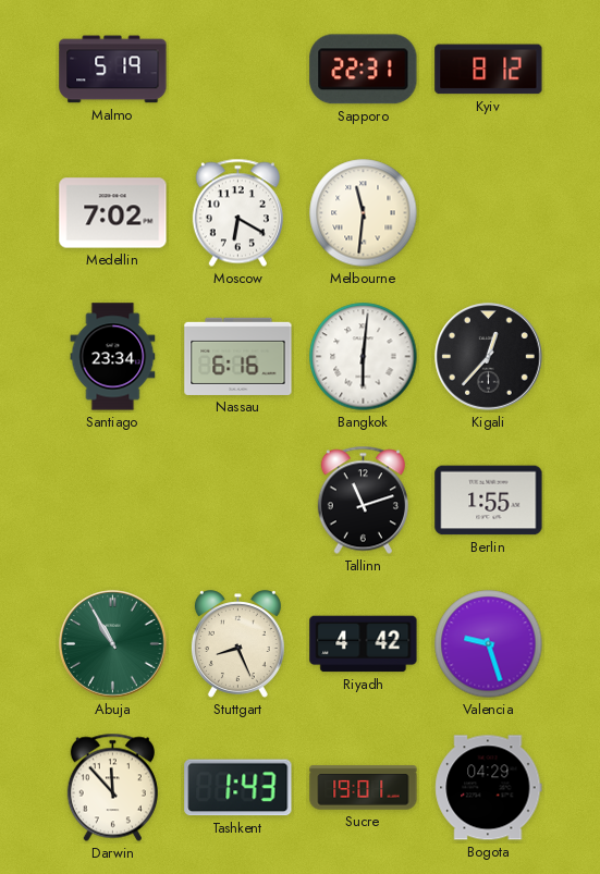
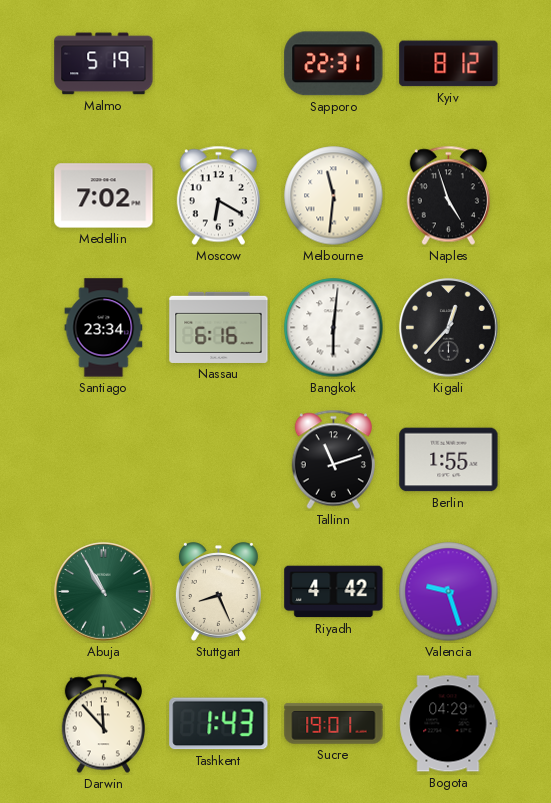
Naples: none -> 4:57
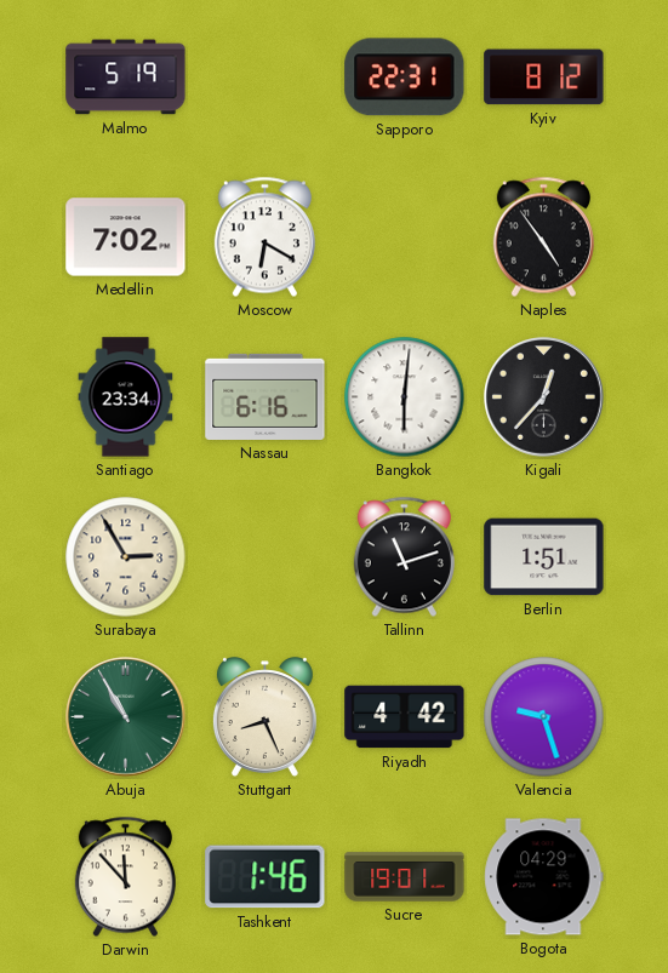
Melbourne: 11:31 -> none
Naples: 4:57 -> 4:54
Surabaya: none -> 2:55
Berlin: 1:55 -> 1:51
Tashkent: 1:43 -> 1:46
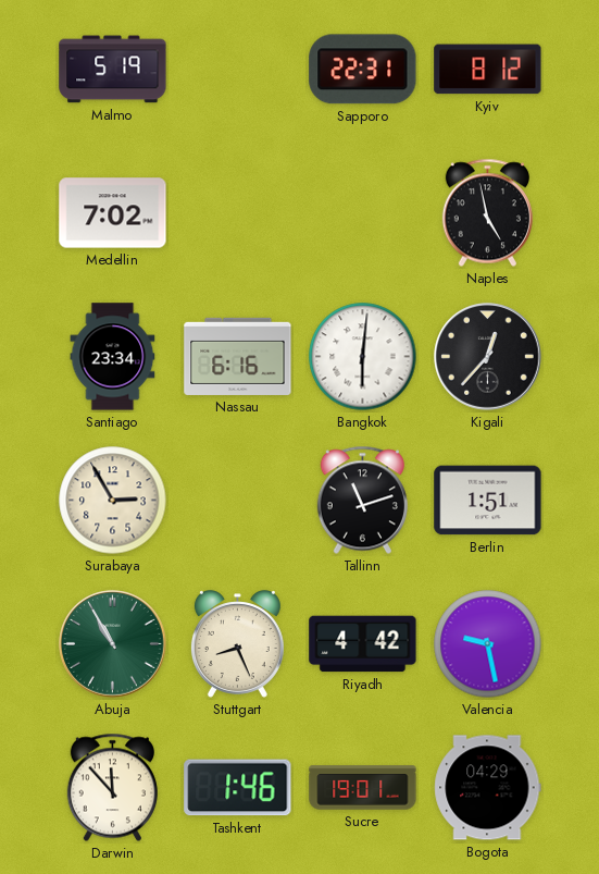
Moscow: 6:20 -> none
Naples: 4:54 -> 4:58
Valencia: 9:27 -> 9:28
